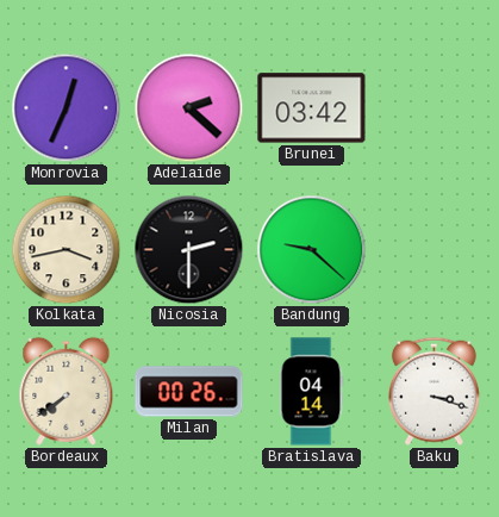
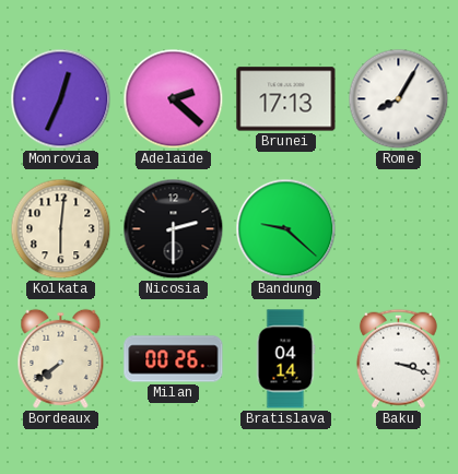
Brunei: 03:42 -> 17:13
Rome: none -> 8:05
Kolkata: 3:43 -> 6:01
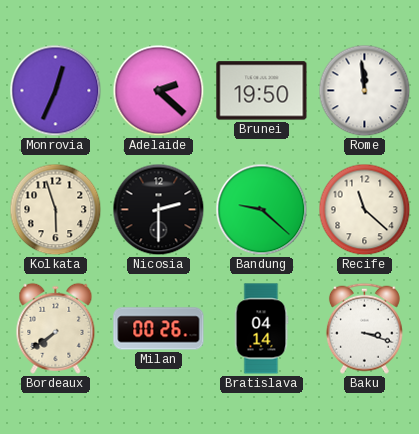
Brunei: 17:13 -> 19:50
Rome: 8:05 -> 11:59
Kolkata: 6:01 -> 5:57
Recife: none -> 11:22
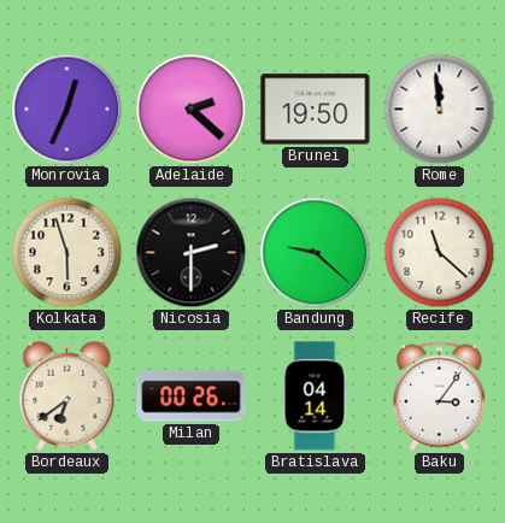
Bordeaux: 7:39 -> 6:39
Baku: 3:18 -> 3:06
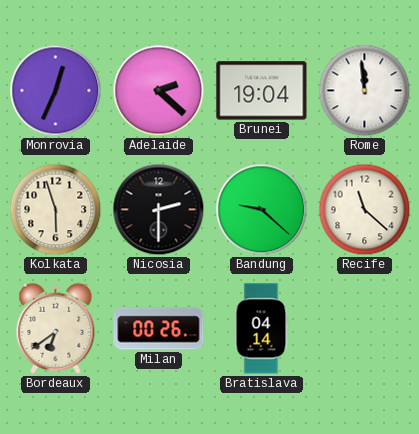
Brunei: 19:50 -> 19:04
Baku: 3:06 -> none
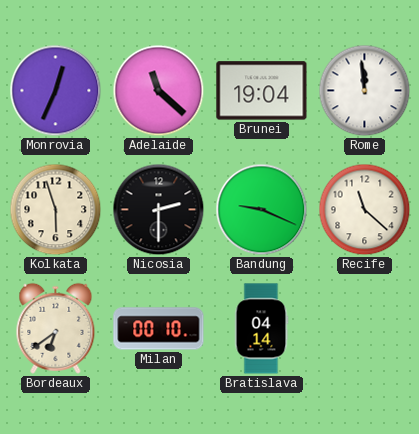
Adelaide: 2:22 -> 11:22
Bandung: 9:22 -> 9:19
Milan: 00:26 -> 00:10
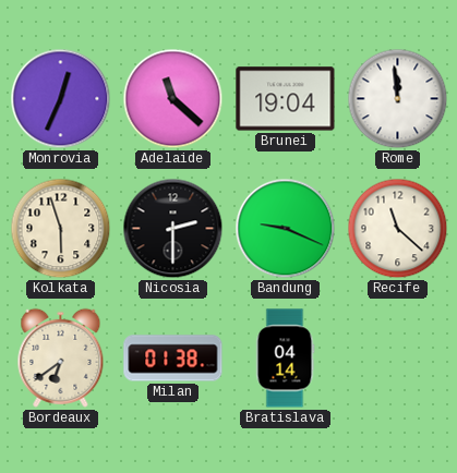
Milan: 00:10 -> 01:38
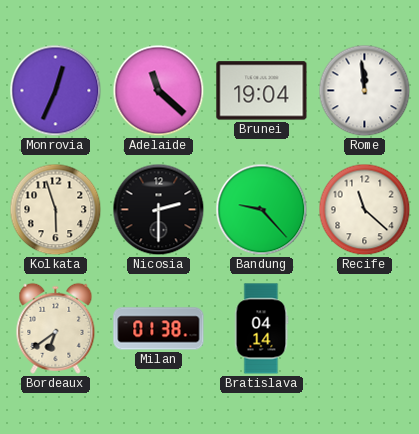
Bandung: 9:19 -> 9:23
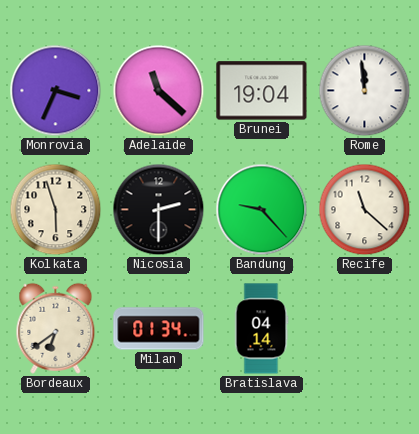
Monrovia: 12:34 -> 3:34
Milan: 01:38 -> 01:34
